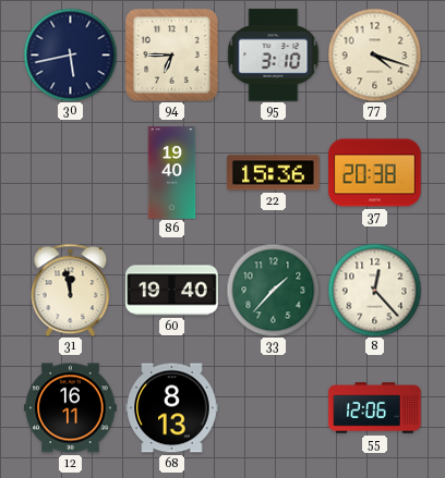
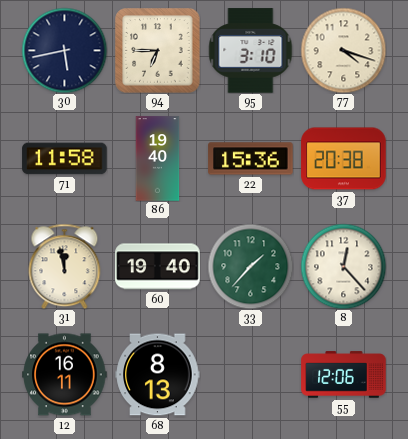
71: none -> 11:58
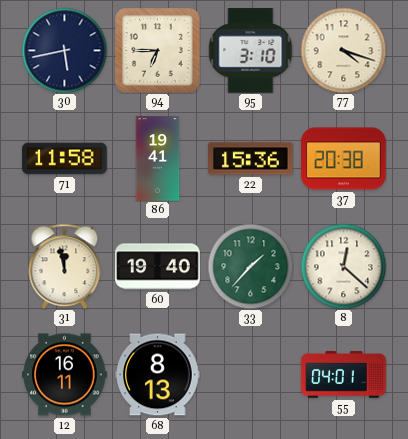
86: 19:40 -> 19:41
8: 12:23 -> 12:22
55: 12:06 -> 04:01
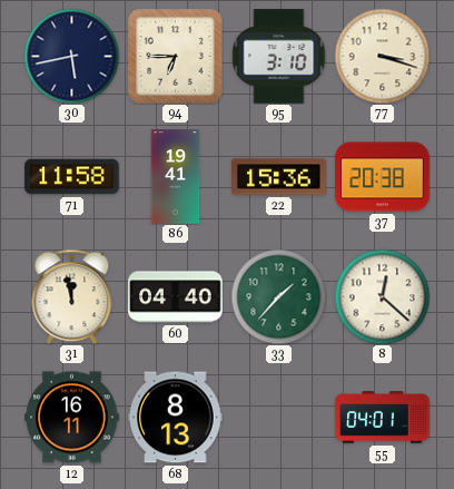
77: 4:18 -> 3:18
60: 19:40 -> 04:40
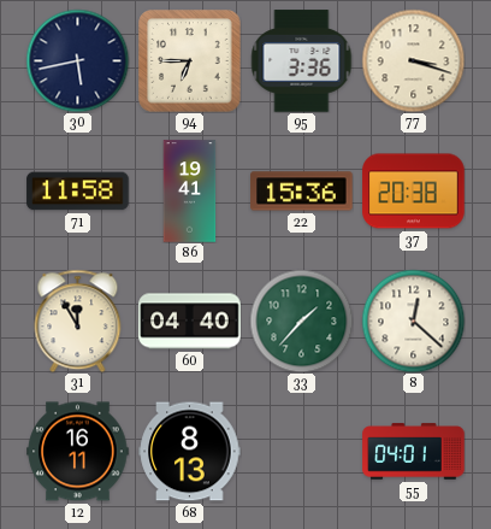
95: 3:10 -> 3:36
31: 11:58 -> 11:55
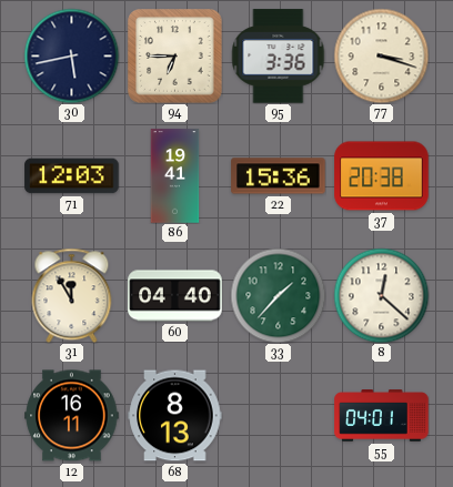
71: 11:58 -> 12:03
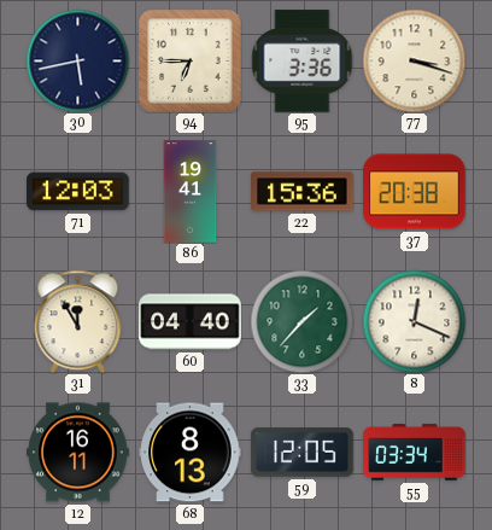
8: 12:22 -> 12:19
59: none -> 12:05
55: 04:01 -> 03:34
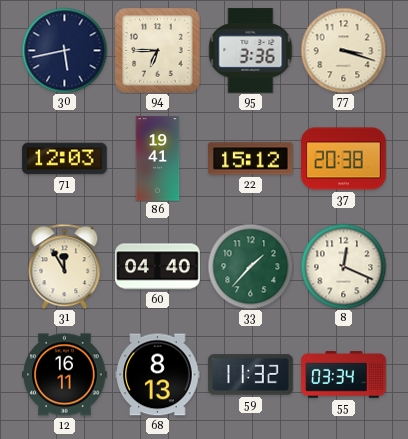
22: 15:36 -> 15:12
59: 12:05 -> 11:32
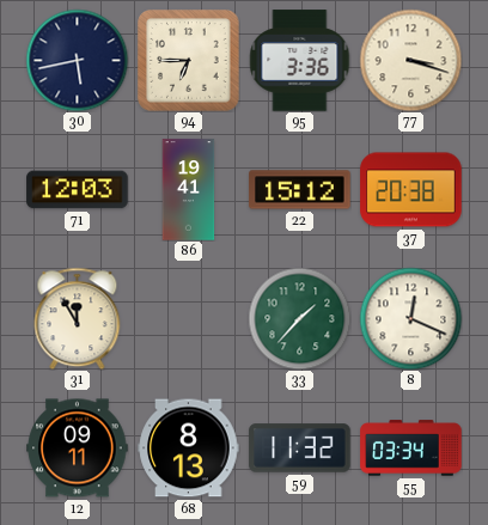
60: 04:40 -> none
12: 16:11 -> 09:11
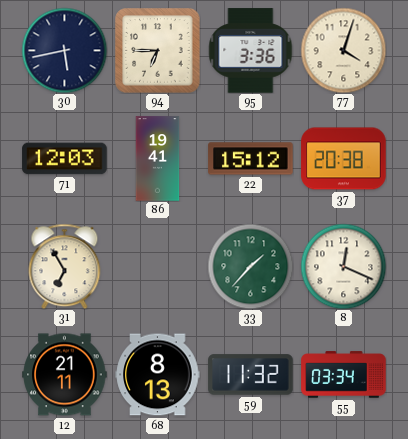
77: 3:18 -> 4:03
31: 11:55 -> 6:55
12: 09:11 -> 21:11
